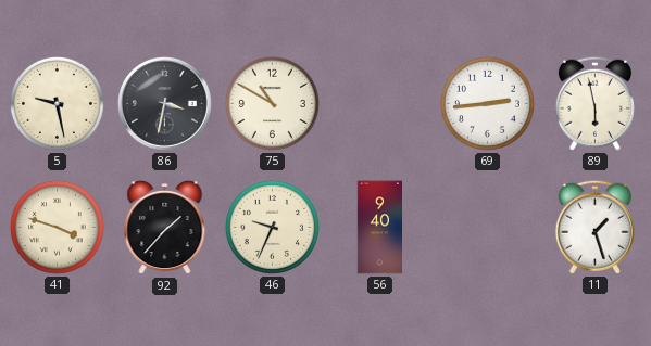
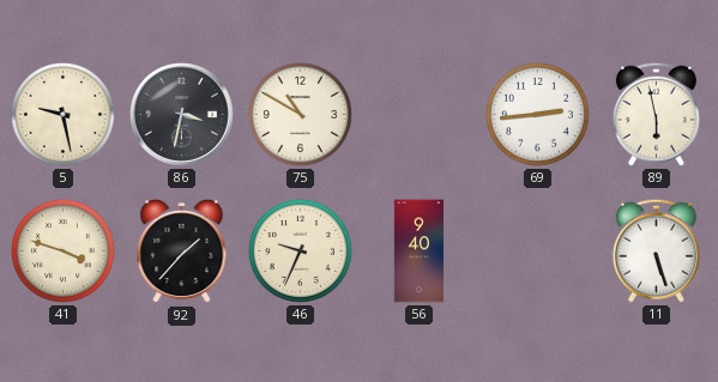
11: 1:27 -> 5:27
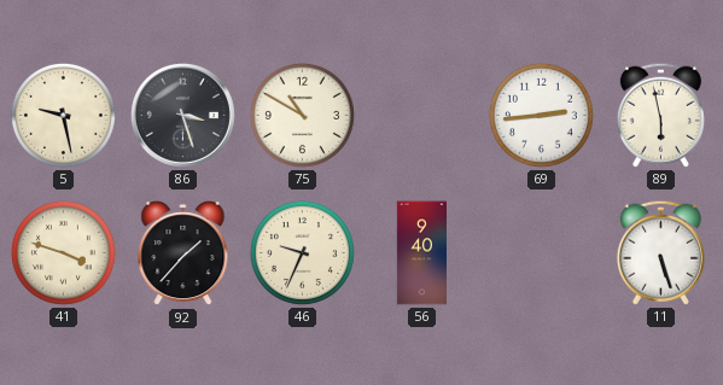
86: 3:32 -> 3:27
